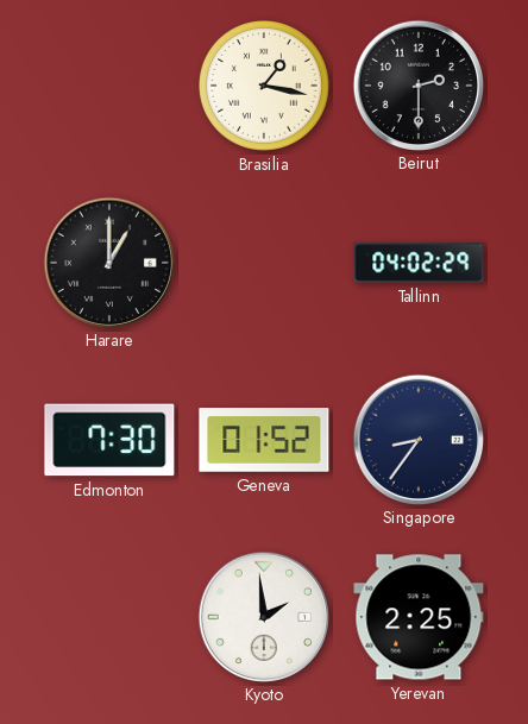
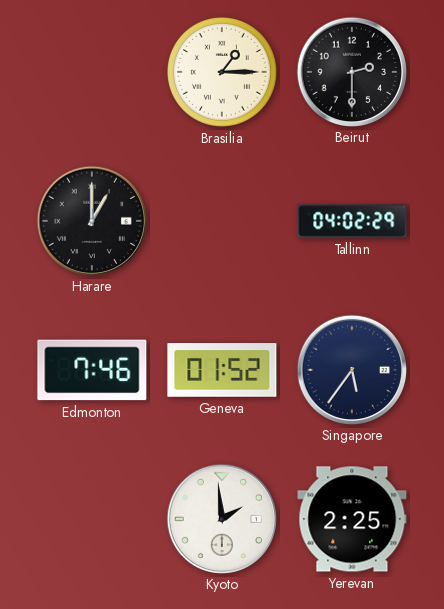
Brasilia: 1:17 -> 1:15
Edmonton: 7:30 -> 7:46
Singapore: 8:36 -> 5:36
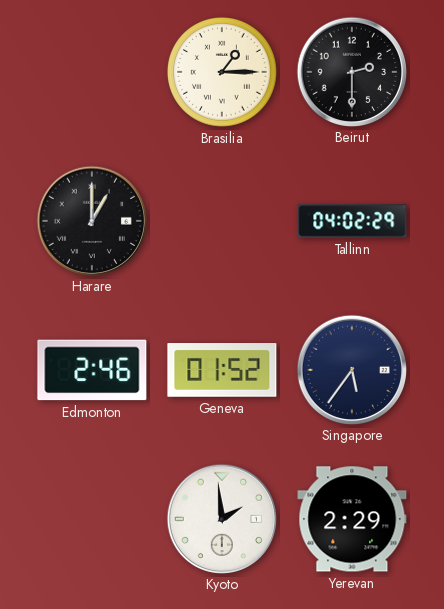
Edmonton: 7:46 -> 2:46
Yerevan: 2:25 -> 2:29
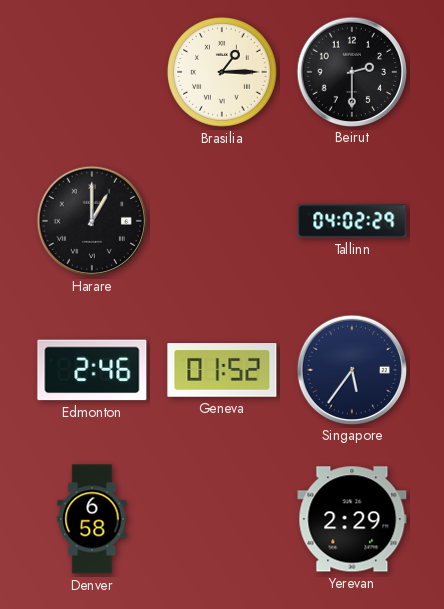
Denver: none -> 6:58
Kyoto: 1:59 -> none
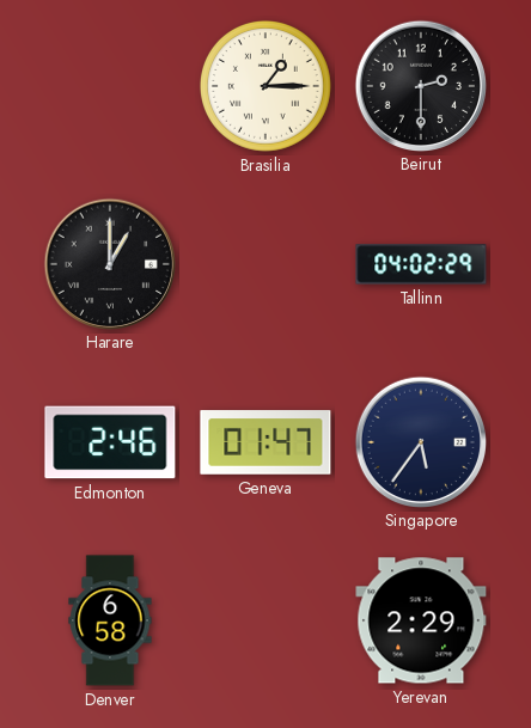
Geneva: 01:52 -> 01:47
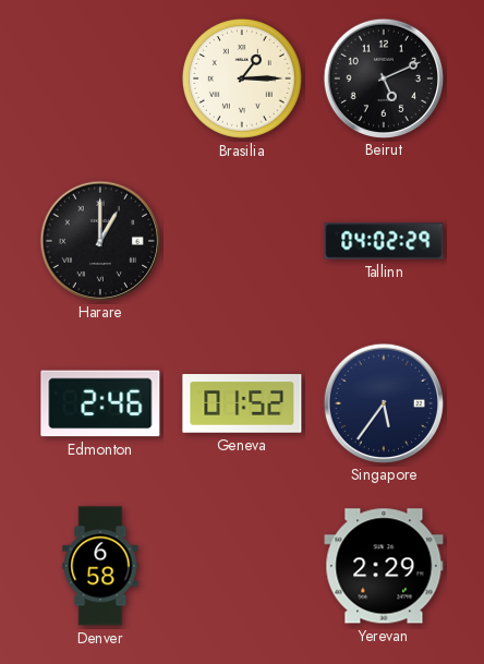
Beirut: 2:30 -> 5:11
Geneva: 01:47 -> 01:52
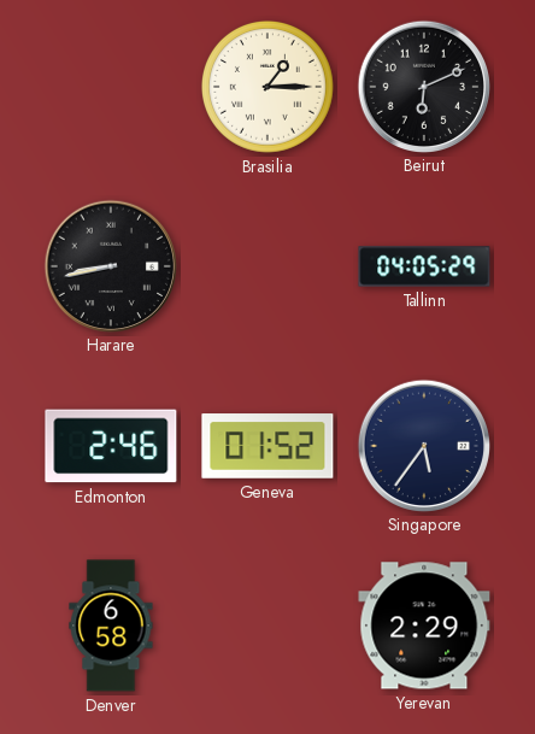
Beirut: 5:11 -> 6:11
Harare: 1:00 -> 8:43
Tallinn: 04:02 -> 04:05
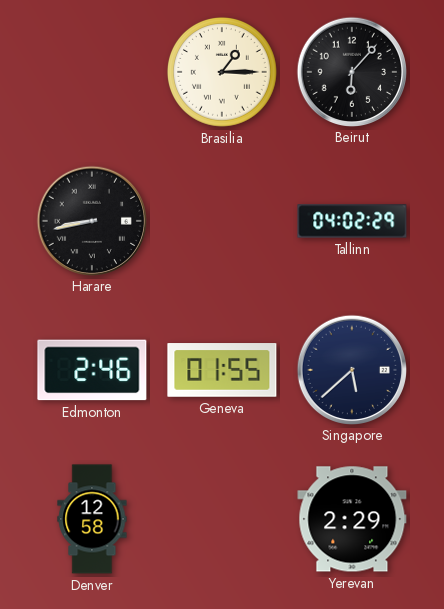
Beirut: 6:11 -> 6:07
Tallinn: 04:05 -> 04:02
Geneva: 01:52 -> 01:55
Singapore: 5:36 -> 5:38
Denver: 6:58 -> 12:58
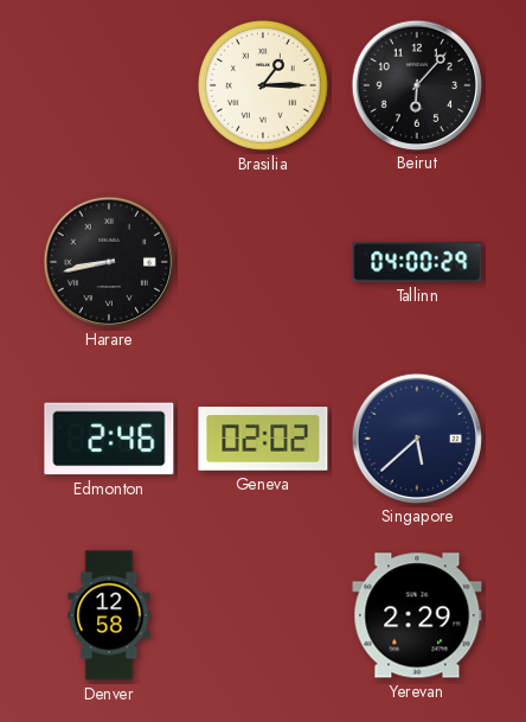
Tallinn: 04:02 -> 04:00
Geneva: 01:55 -> 02:02
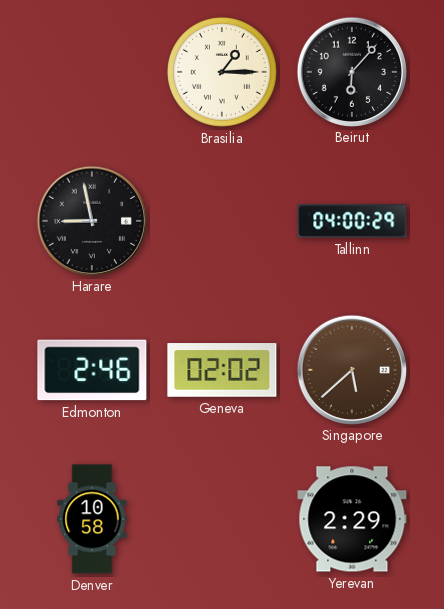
Harare: 8:43 -> 8:58
Singapore dial: navy -> brown
Denver: 12:58 -> 10:58
